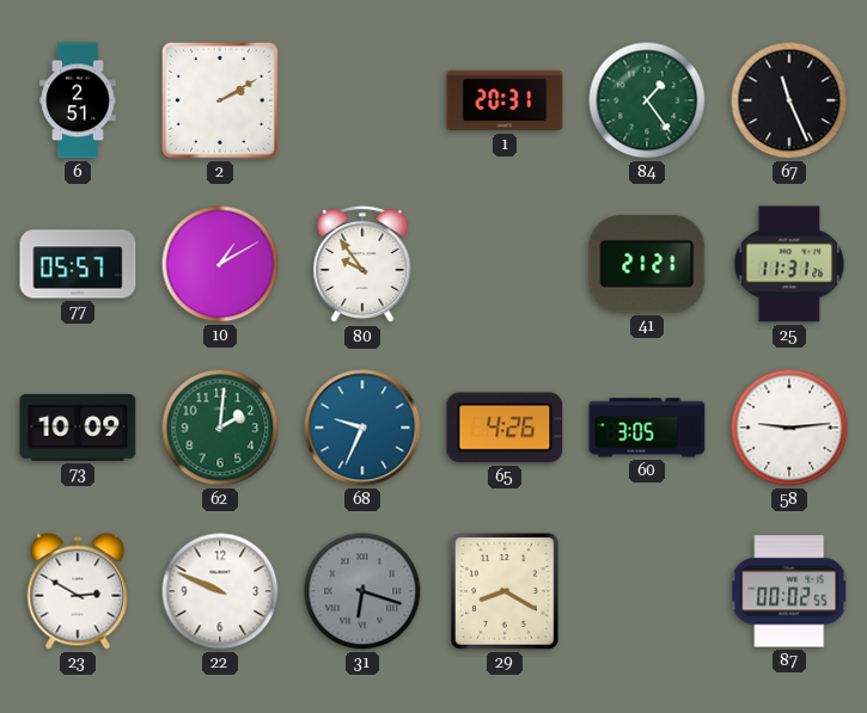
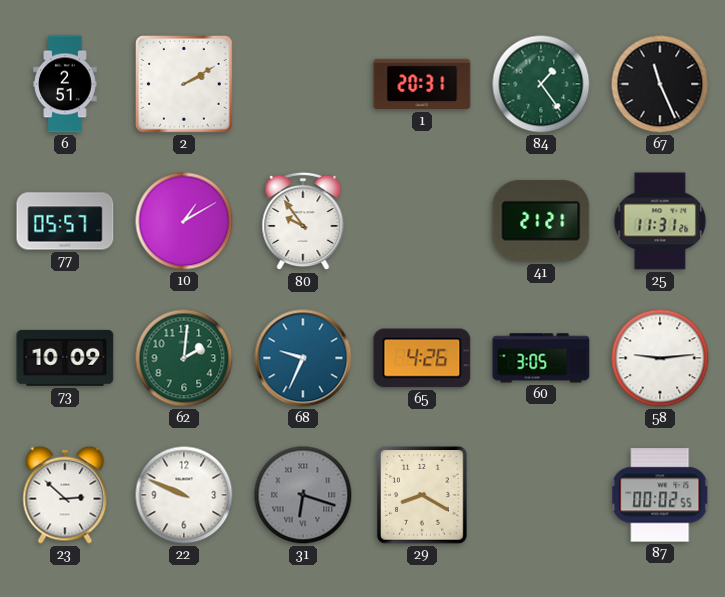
23: 2:50 -> 2:52
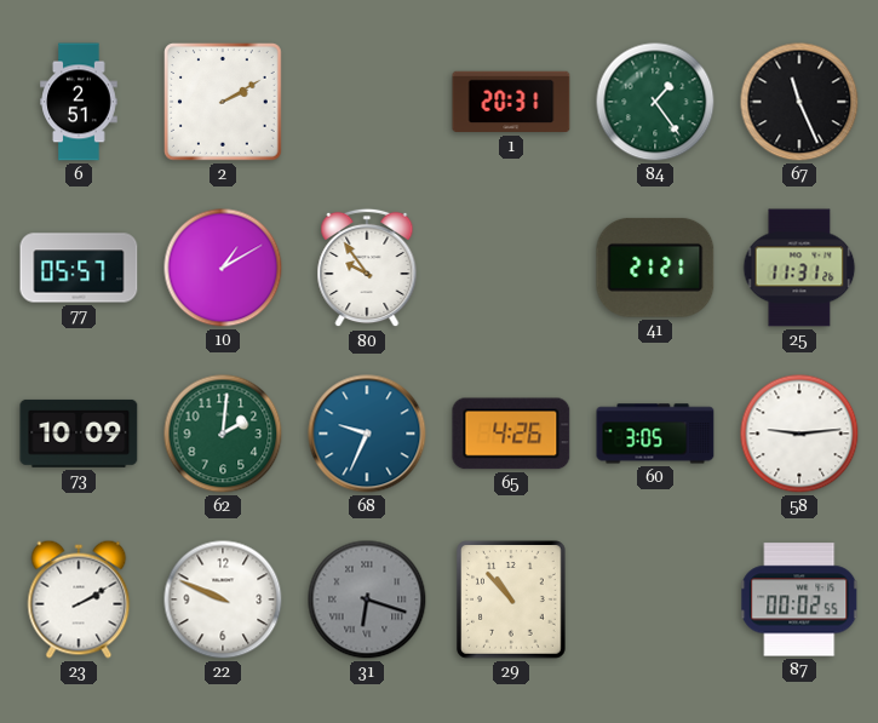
23: 2:52 -> 2:10
29: 8:20 -> 10:53
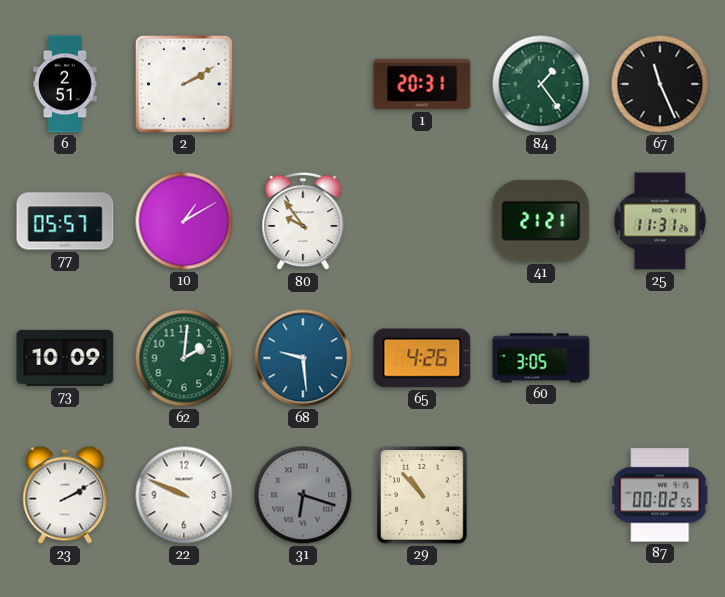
68: 9:34 -> 9:29
58: 9:14 -> none
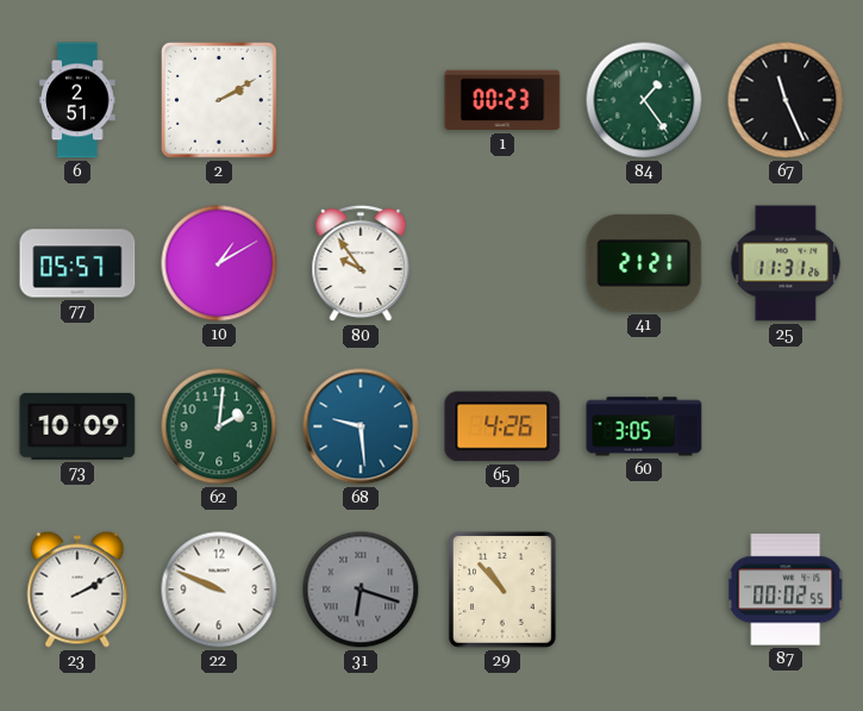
1: 20:31 -> 00:23
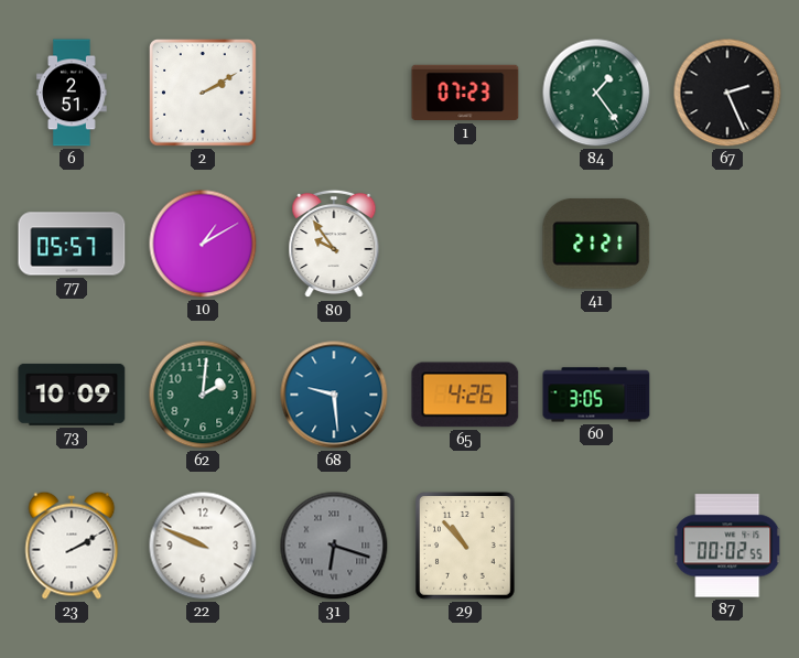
1: 00:23 -> 07:23
67: 11:26 -> 2:26
25: 11:31 -> none
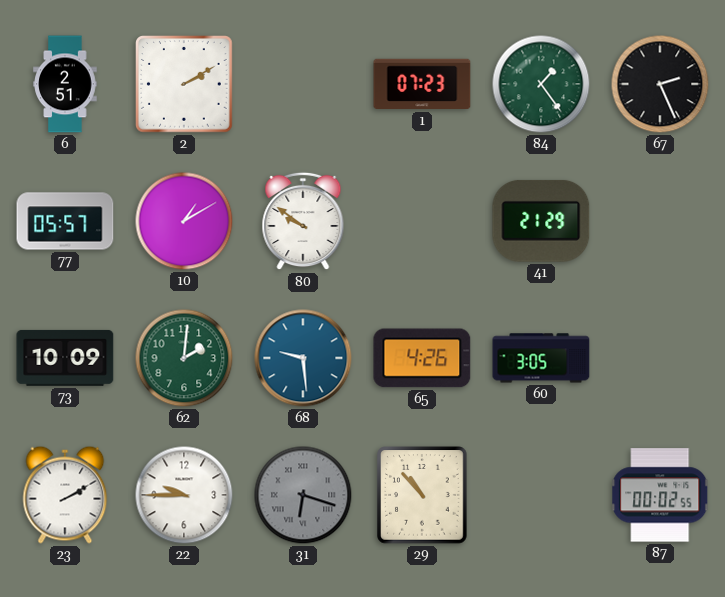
80: 9:54 -> 9:51
41: 21:21 -> 21:29
22: 9:49 -> 9:45
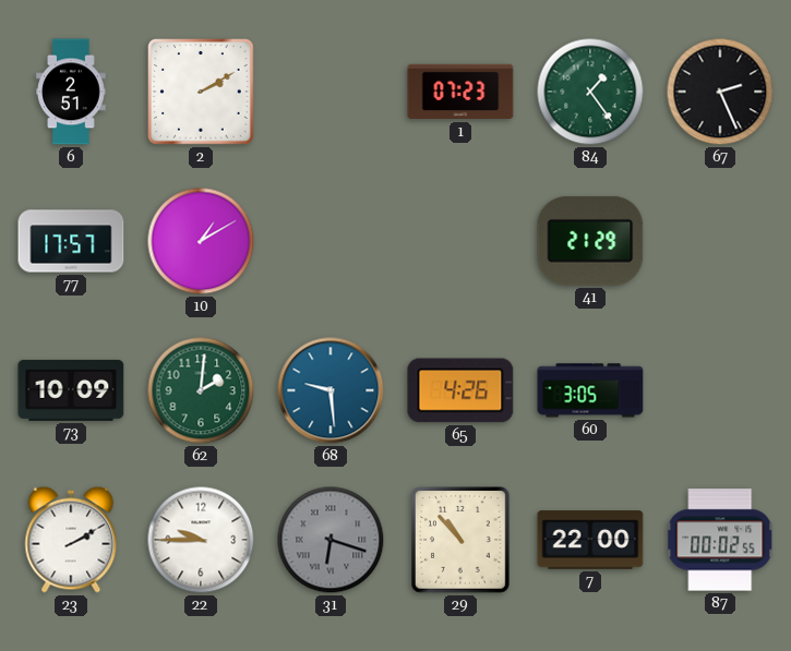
77: 05:57 -> 17:57
80: 9:51 -> none
7: none -> 22:00
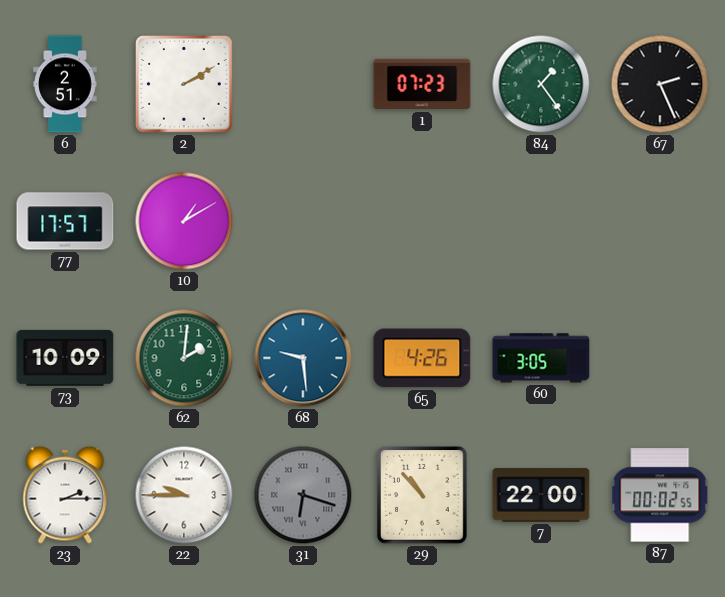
41: 21:29 -> none
23: 2:10 -> 2:15
